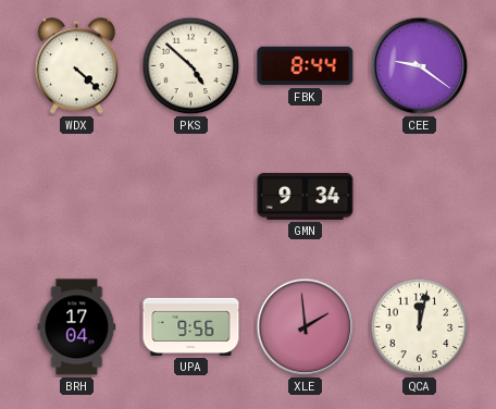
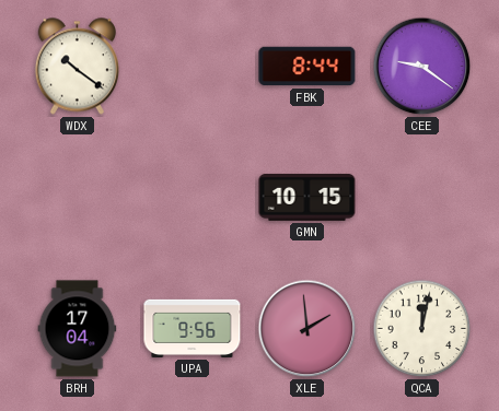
WDX: 4:22 -> 10:21
PKS: 4:52 -> none
GMN: 9:34 -> 10:15
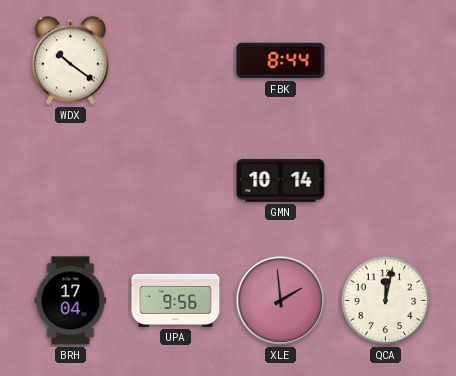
CEE: 9:21 -> none
GMN: 10:15 -> 10:14
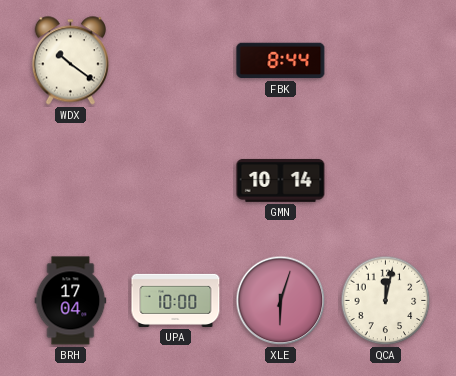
UPA: 9:56 -> 10:00
XLE: 1:59 -> 6:03
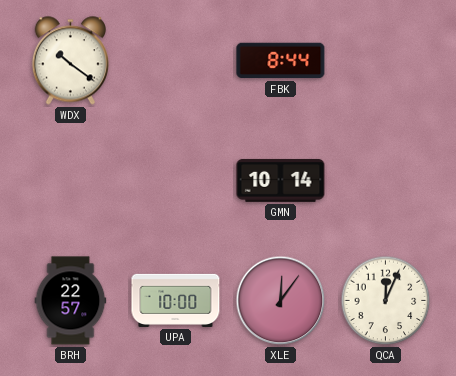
BRH: 17:04 -> 22:57
XLE: 6:03 -> 12:06
QCA: 12:02 -> 12:04
